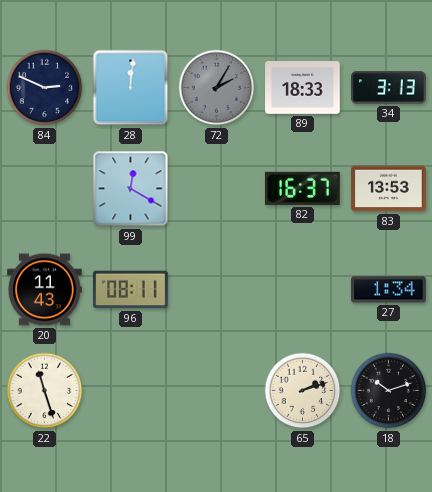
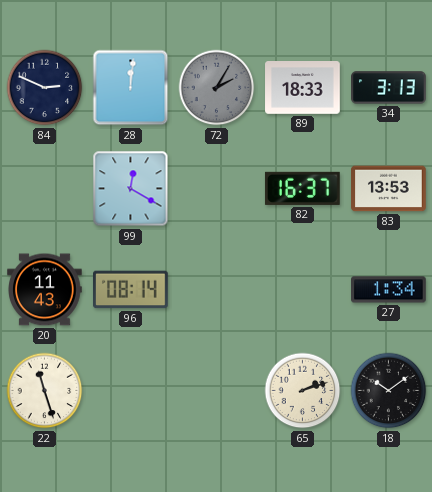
96: 08:11 -> 08:14
18: 10:12 -> 10:09
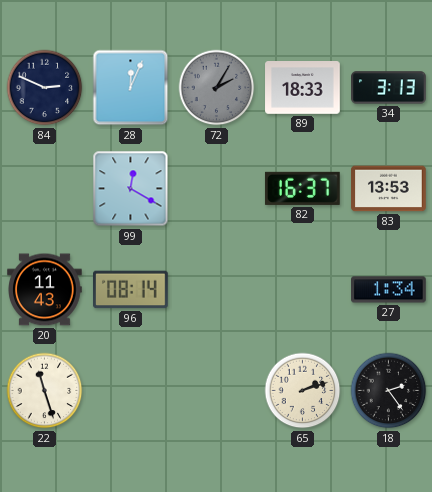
28: 12:01 -> 12:04
18: 10:09 -> 2:24
